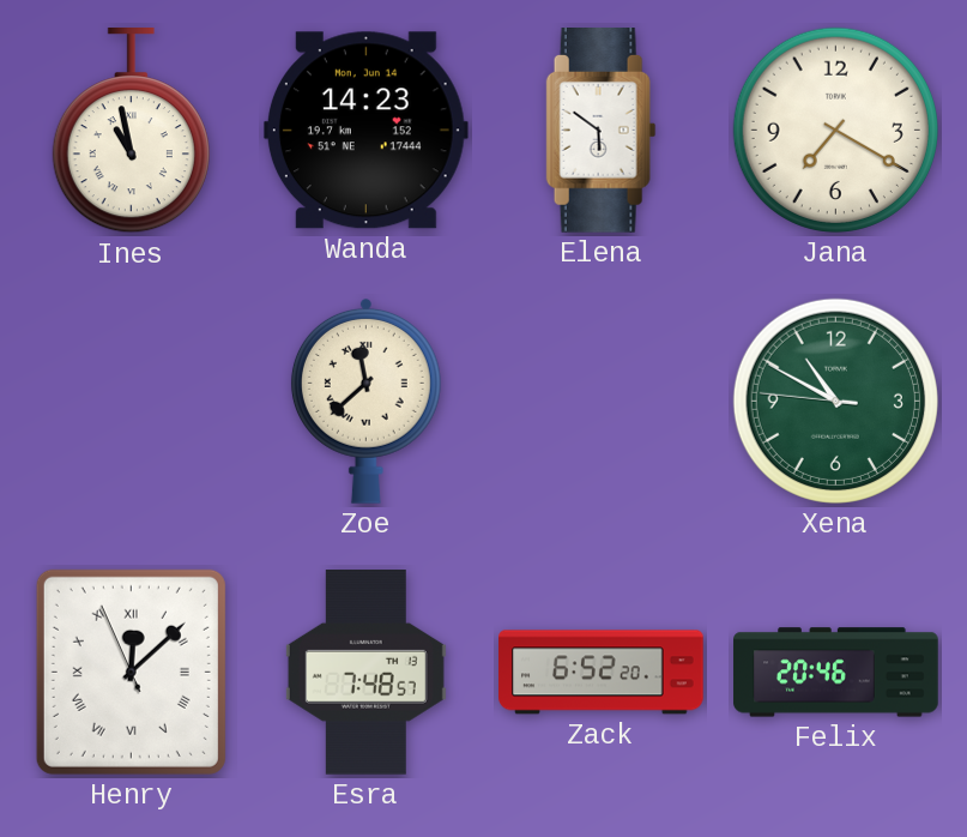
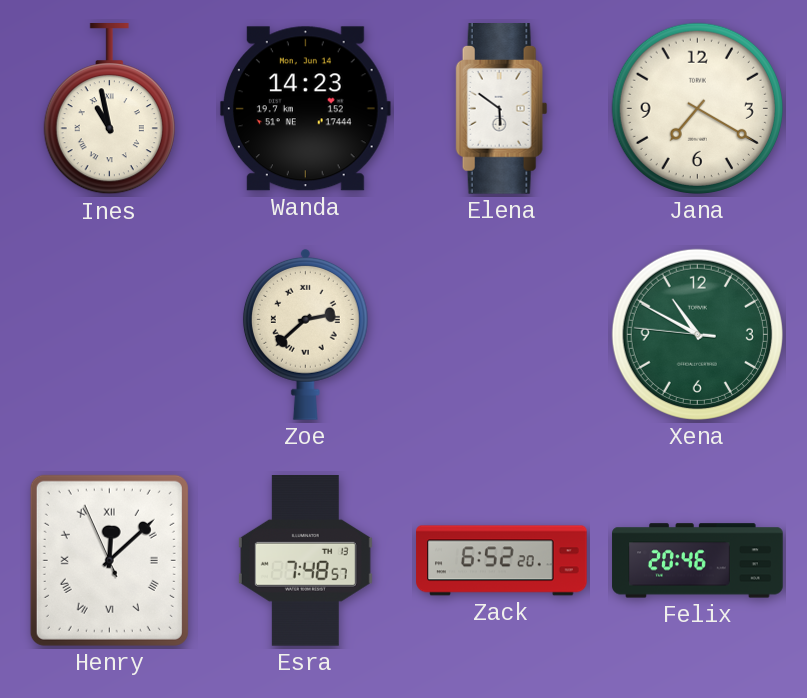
Zoe: 11:38 -> 2:38
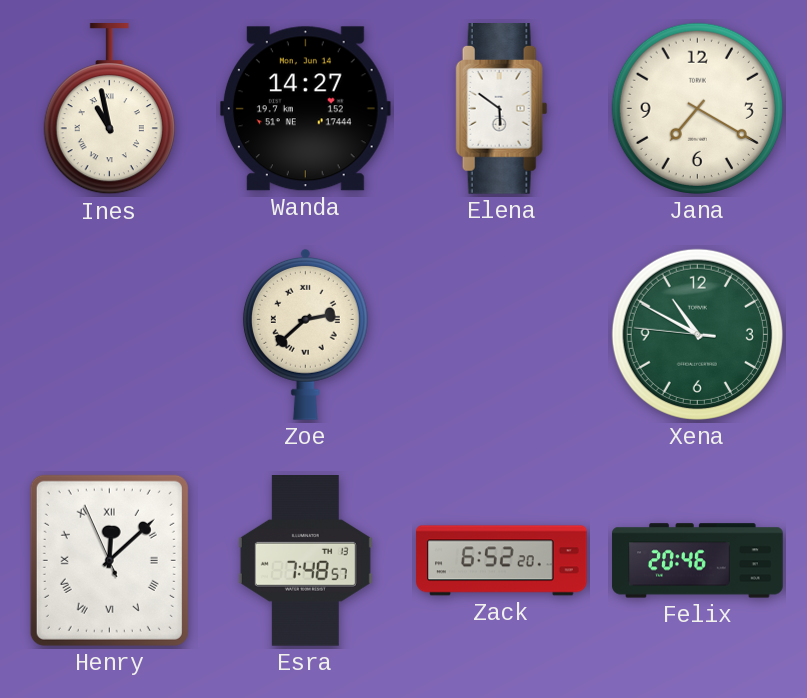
Wanda: 14:23 -> 14:27
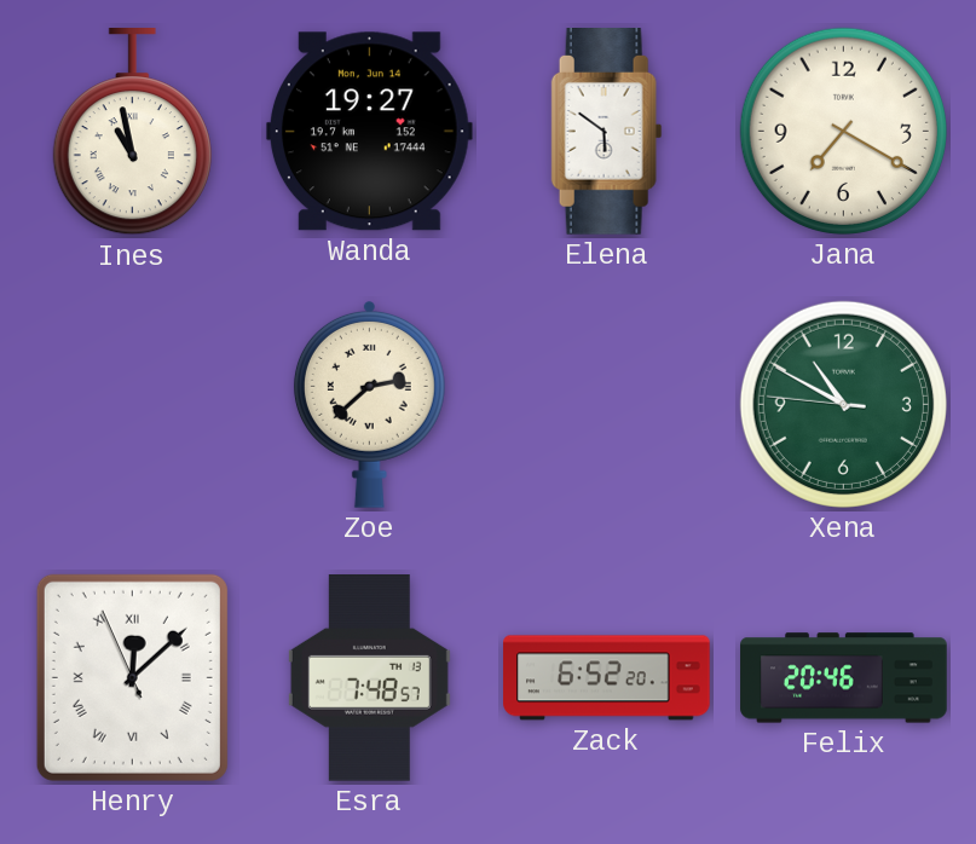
Wanda: 14:27 -> 19:27
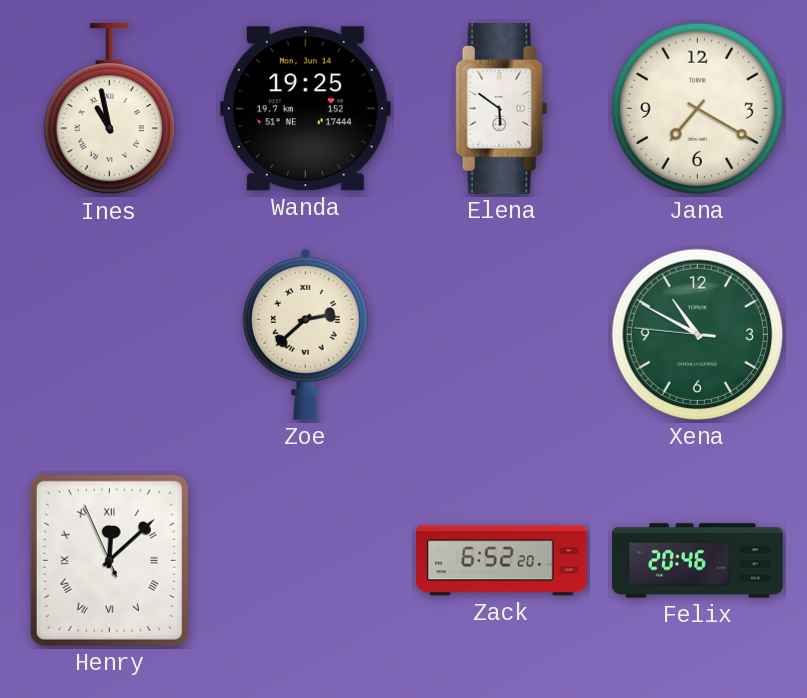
Wanda: 19:27 -> 19:25
Esra: 7:48 -> none
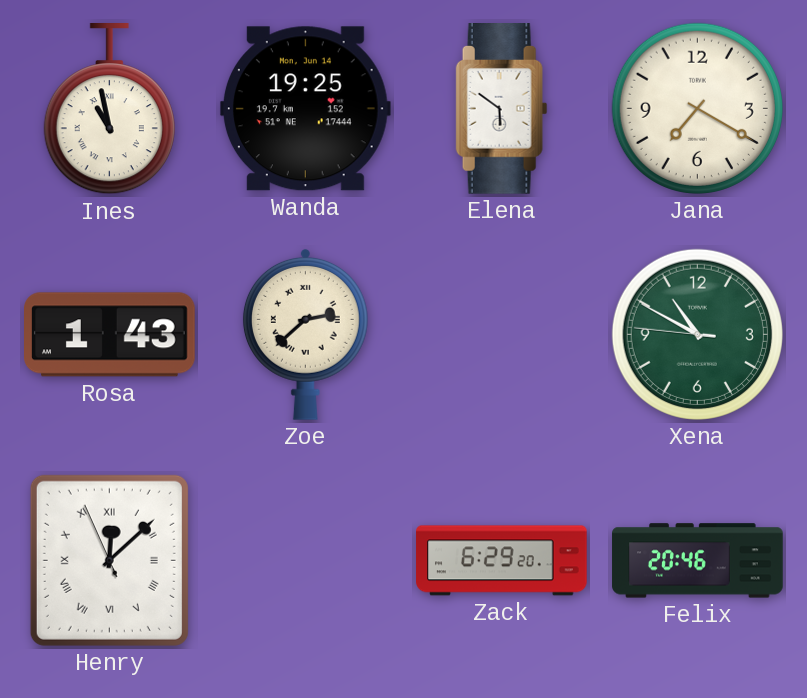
Rosa: none -> 1:43
Zack: 6:52 -> 6:29
